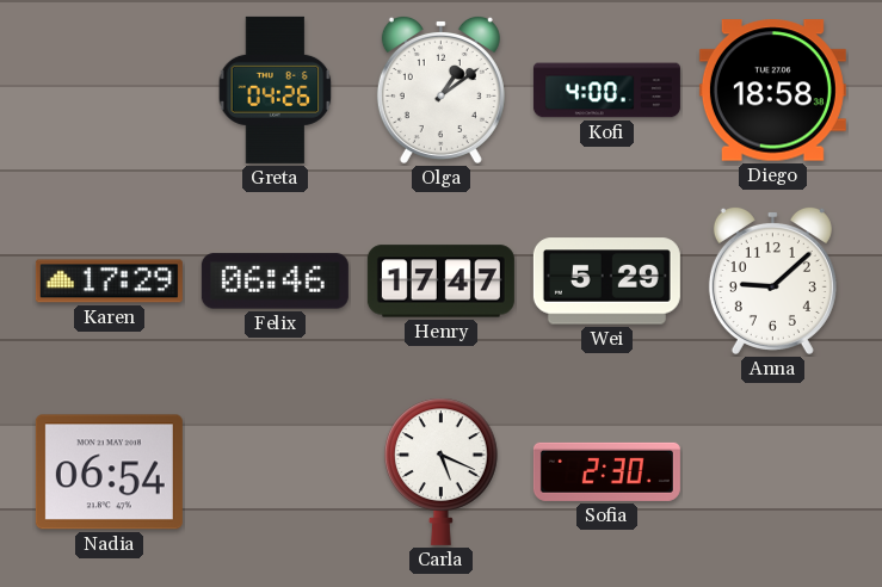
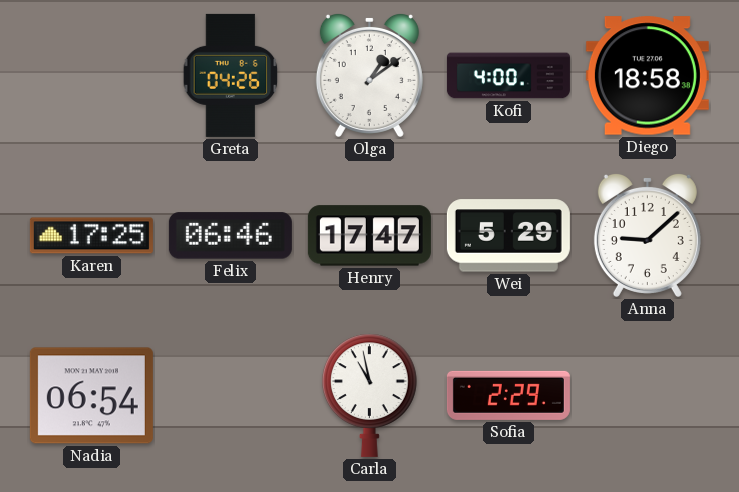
Karen: 17:29 -> 17:25
Carla: 5:19 -> 10:58
Sofia: 2:30 -> 2:29
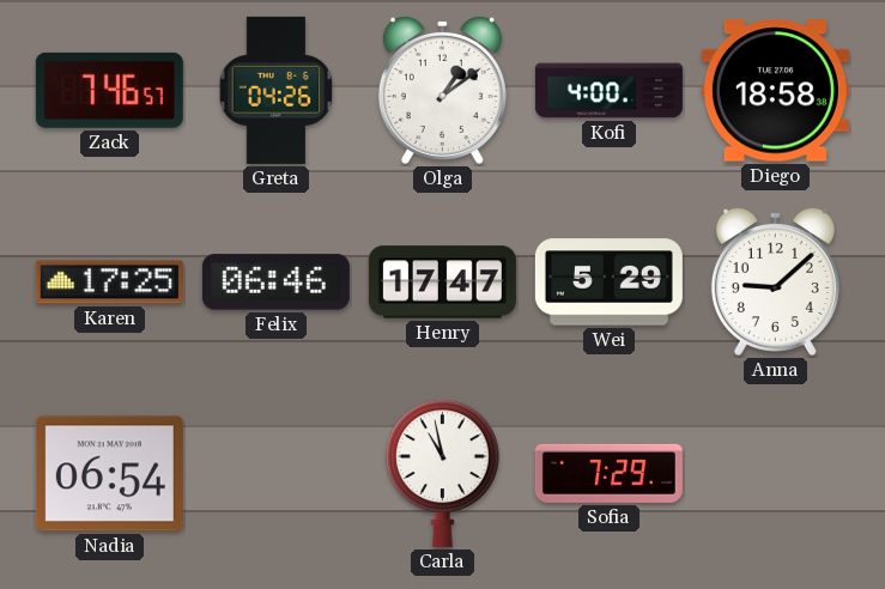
Zack: none -> 7:46
Sofia: 2:29 -> 7:29
